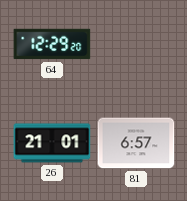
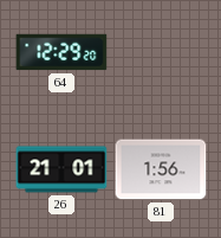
81: 6:57 -> 1:56
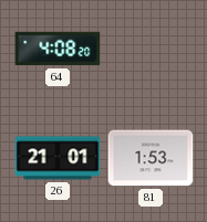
64: 12:29 -> 4:08
81: 1:56 -> 1:53
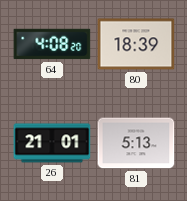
80: none -> 18:39
81: 1:53 -> 5:13
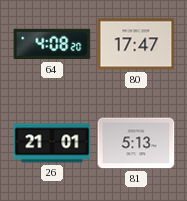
80: 18:39 -> 17:47
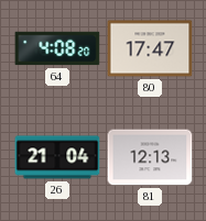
26: 21:01 -> 21:04
81: 5:13 -> 12:13
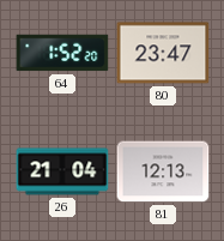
64: 4:08 -> 1:52
80: 17:47 -> 23:47
